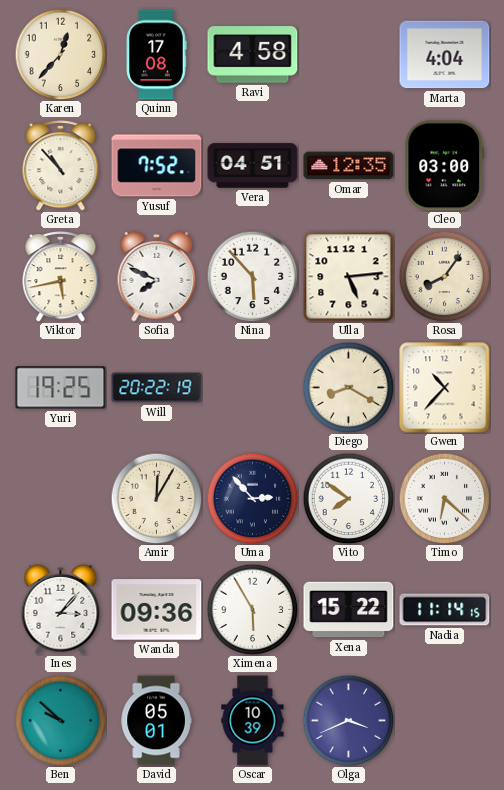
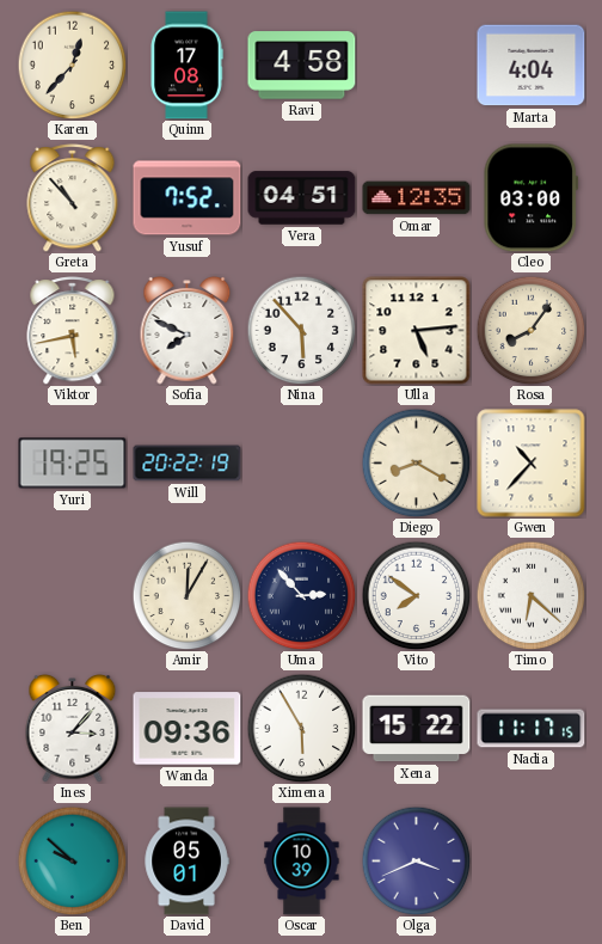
Nadia: 11:14 -> 11:17
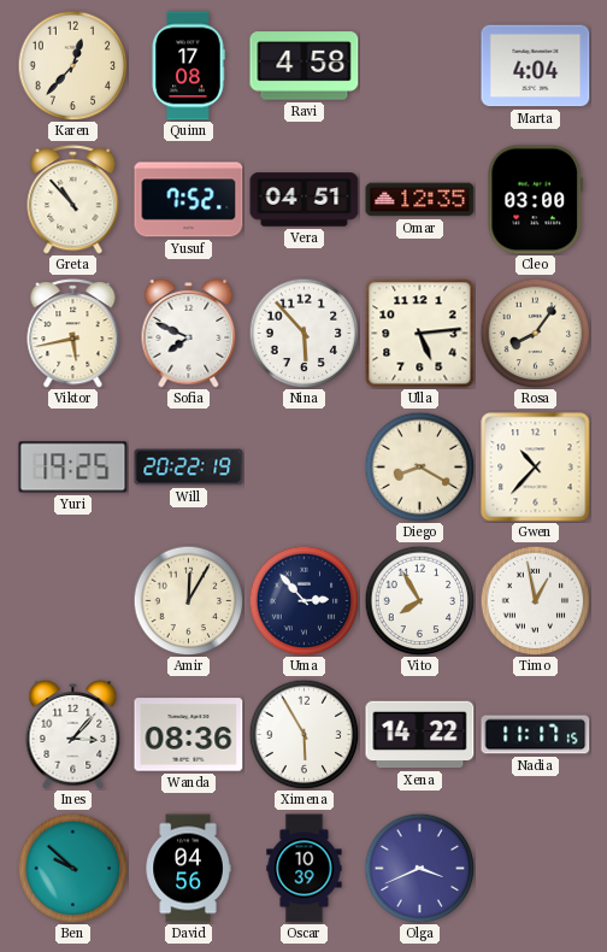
Vito: 7:51 -> 7:55
Timo: 6:22 -> 12:58
Wanda: 09:36 -> 08:36
Xena: 15:22 -> 14:22
David: 05:01 -> 04:56
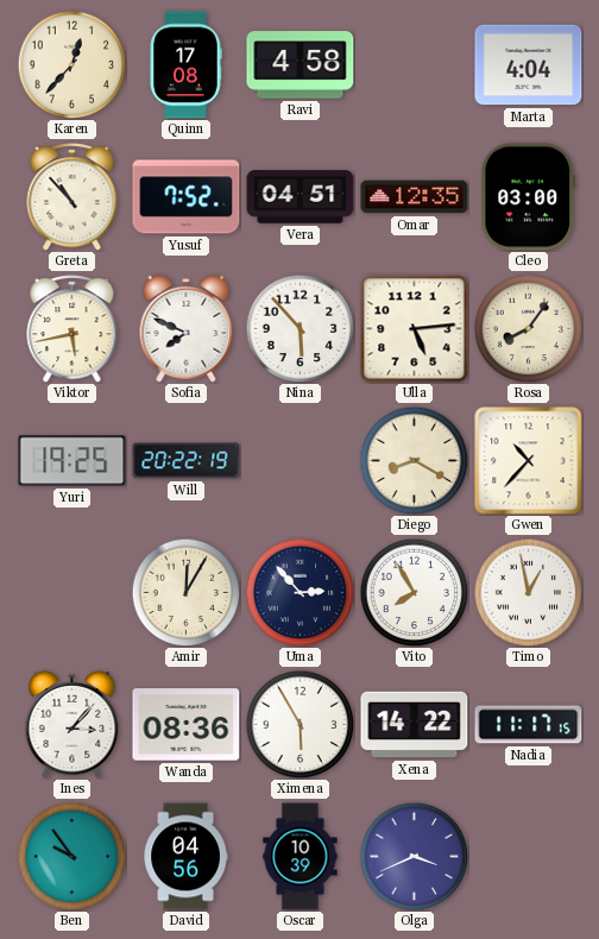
Ben: 9:52 -> 9:54
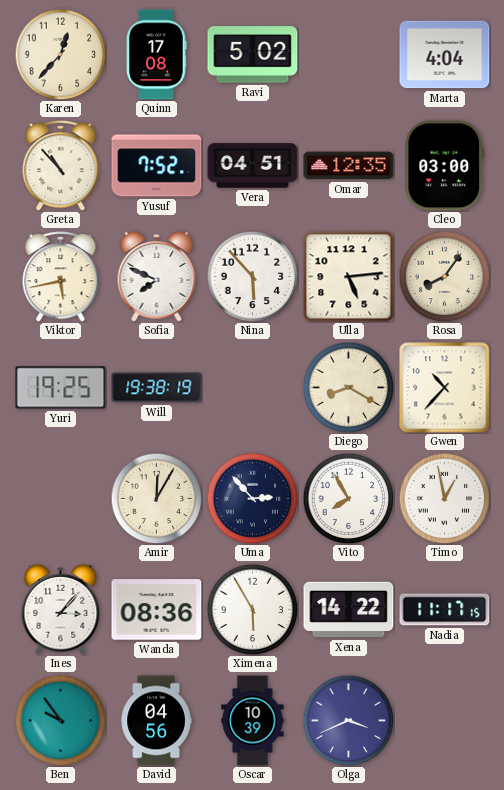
Ravi: 4:58 -> 5:02
Will: 20:22 -> 19:38
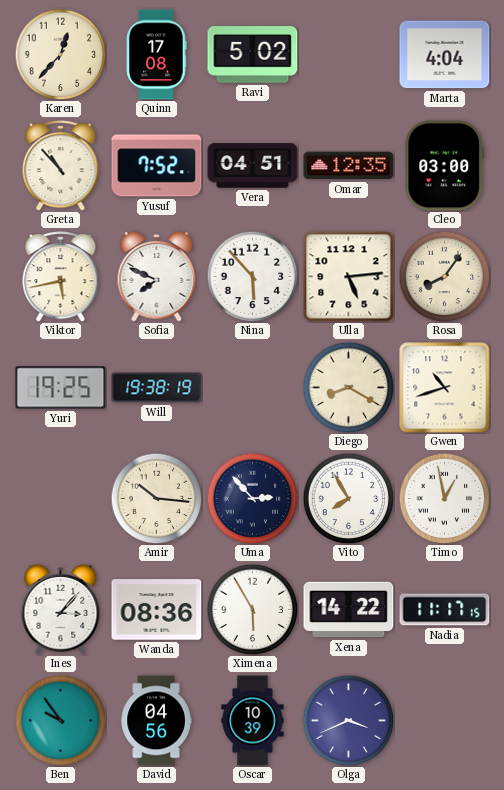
Gwen: 10:37 -> 10:42
Amir: 12:05 -> 10:16
